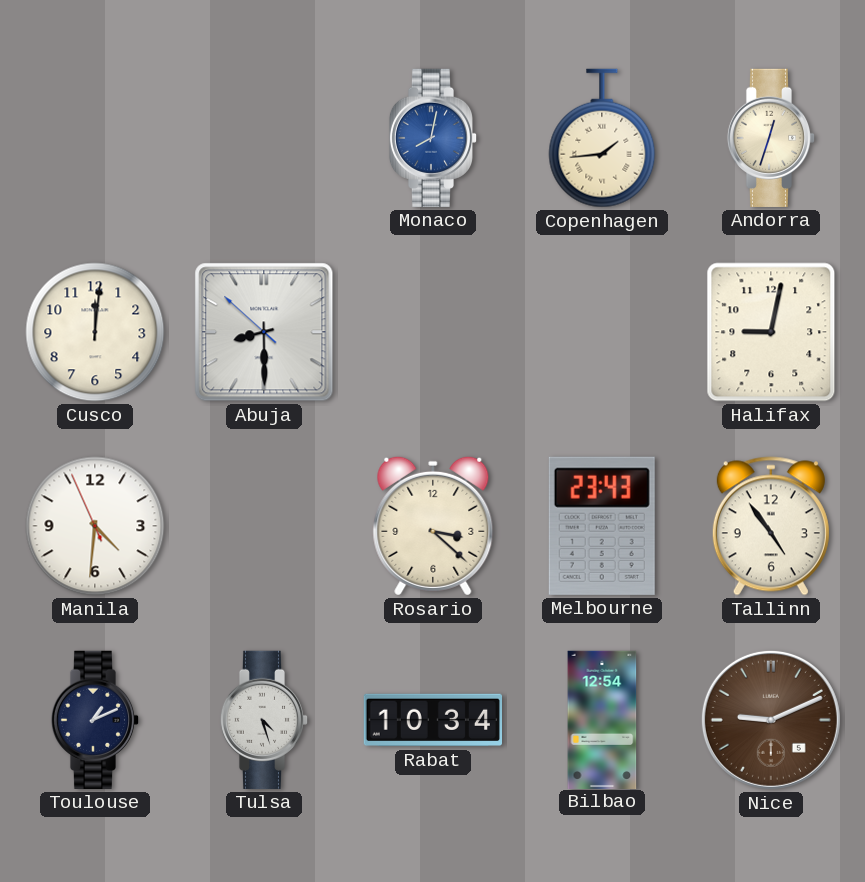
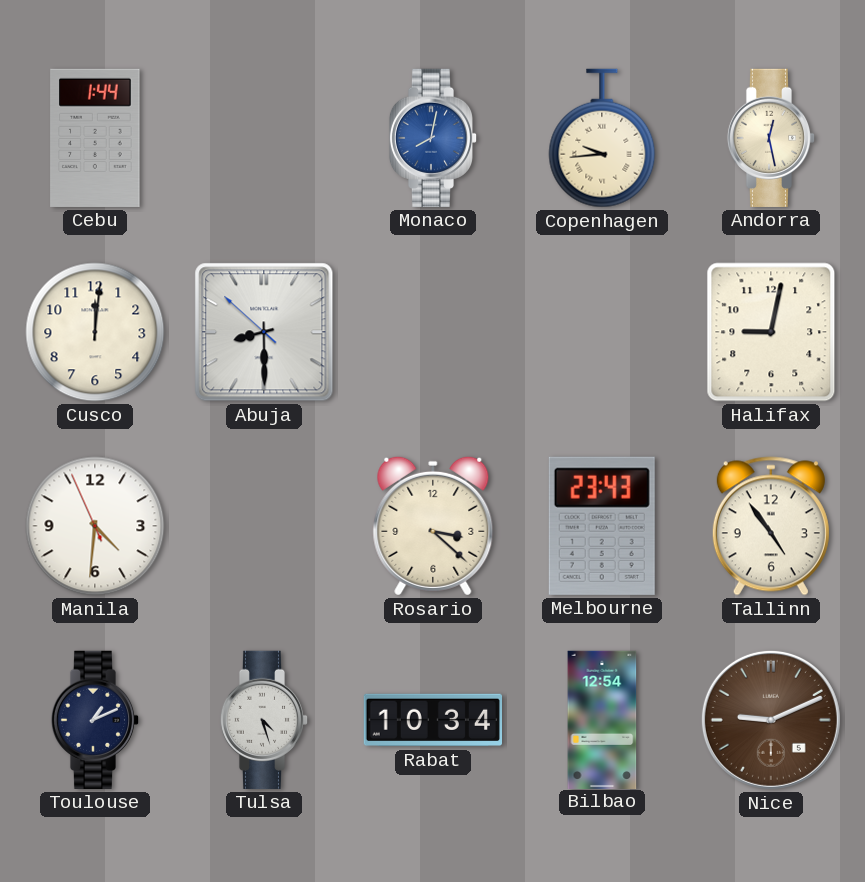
Cebu: none -> 1:44
Copenhagen: 1:44 -> 9:44
Andorra: 12:33 -> 12:28
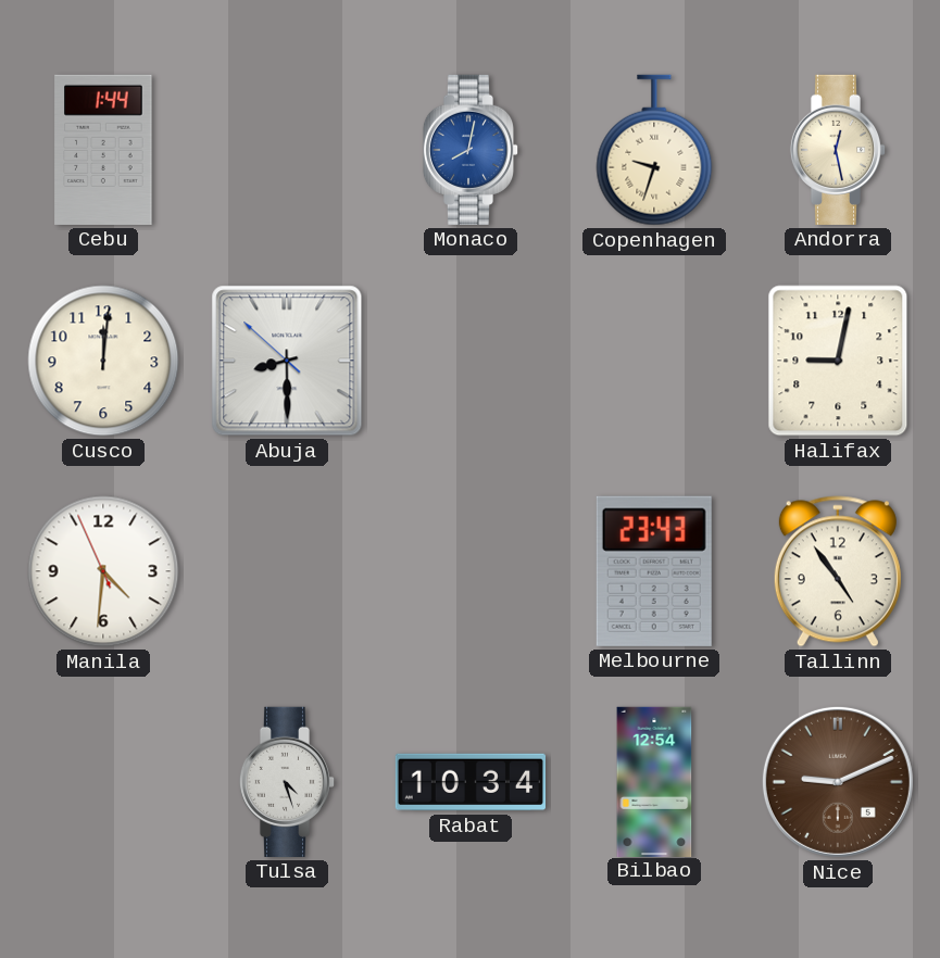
Copenhagen: 9:44 -> 9:33
Rosario: 3:22 -> none
Toulouse: 1:11 -> none
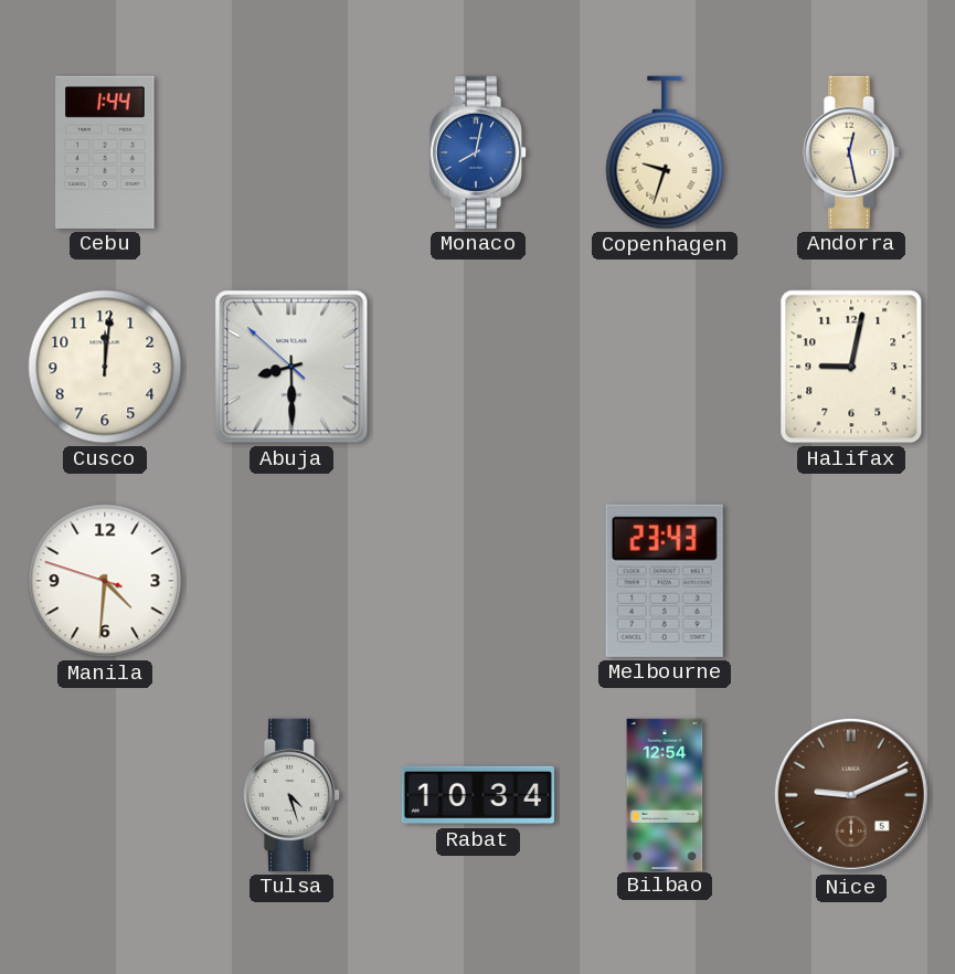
Manila: 4:30:56 -> 4:30:48
Tallinn: 4:54 -> none
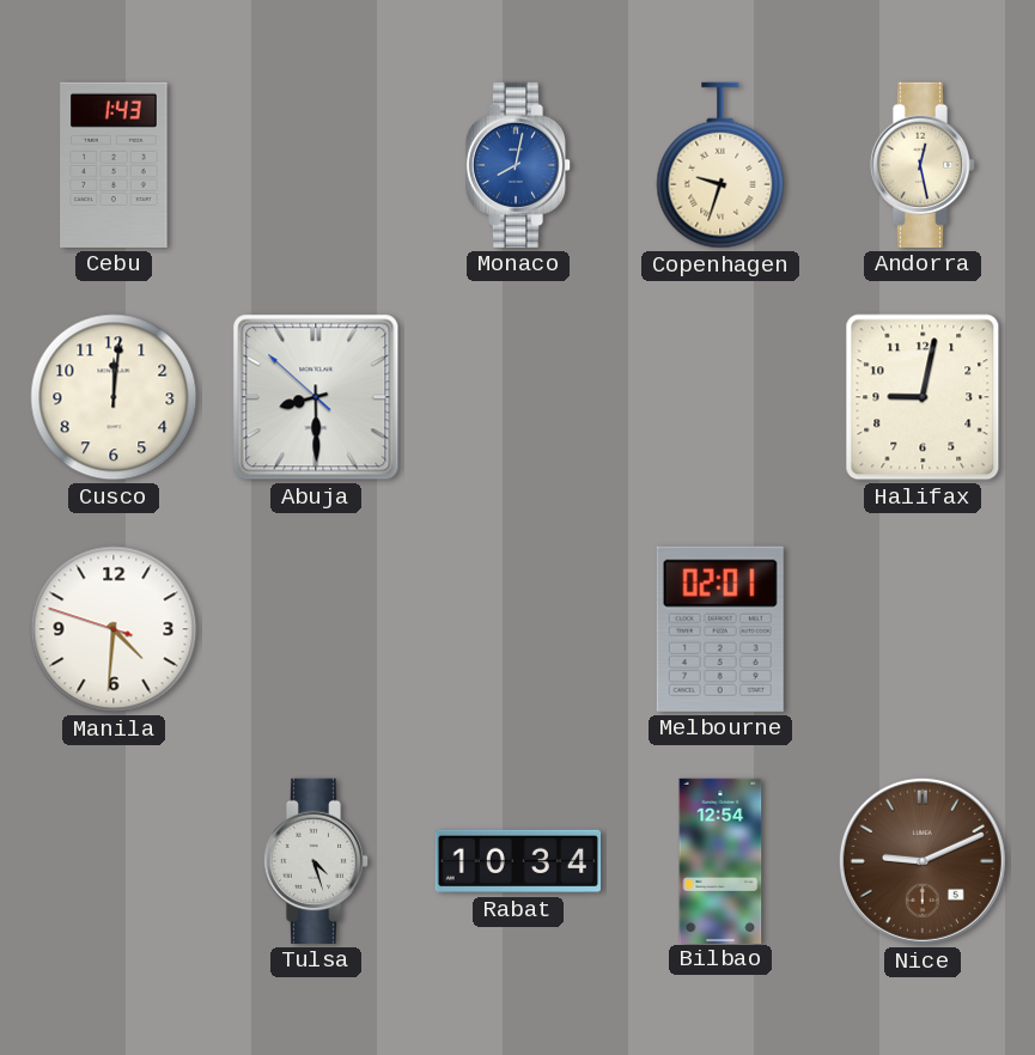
Cebu: 1:44 -> 1:43
Melbourne: 23:43 -> 02:01
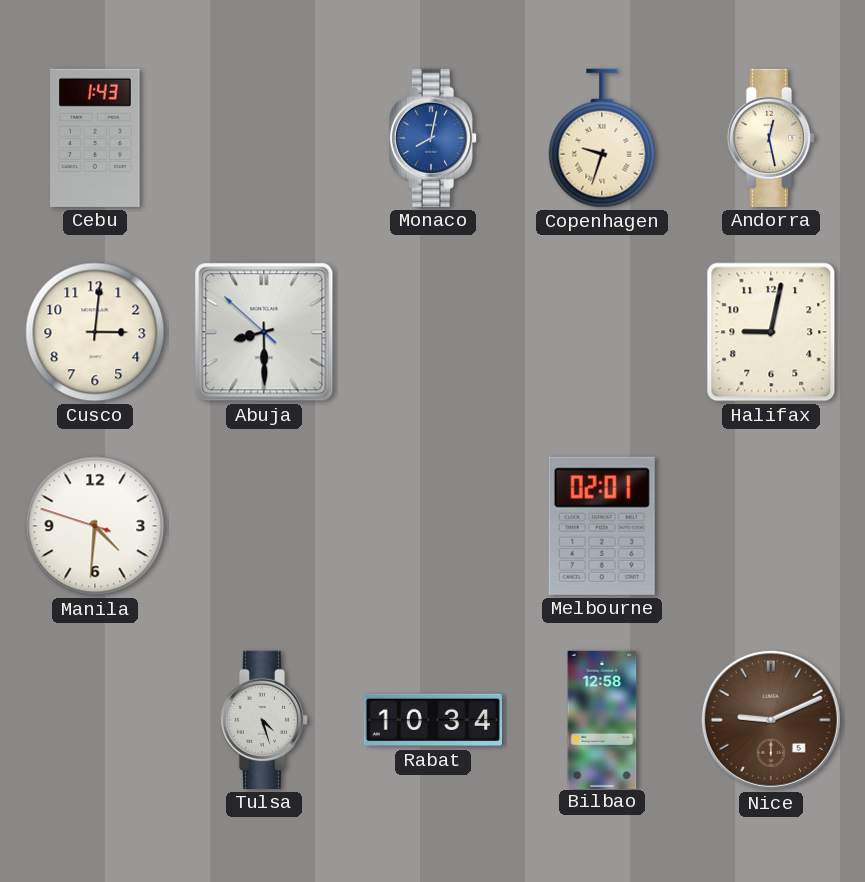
Cusco: 12:01 -> 3:01
Bilbao: 12:54 -> 12:58
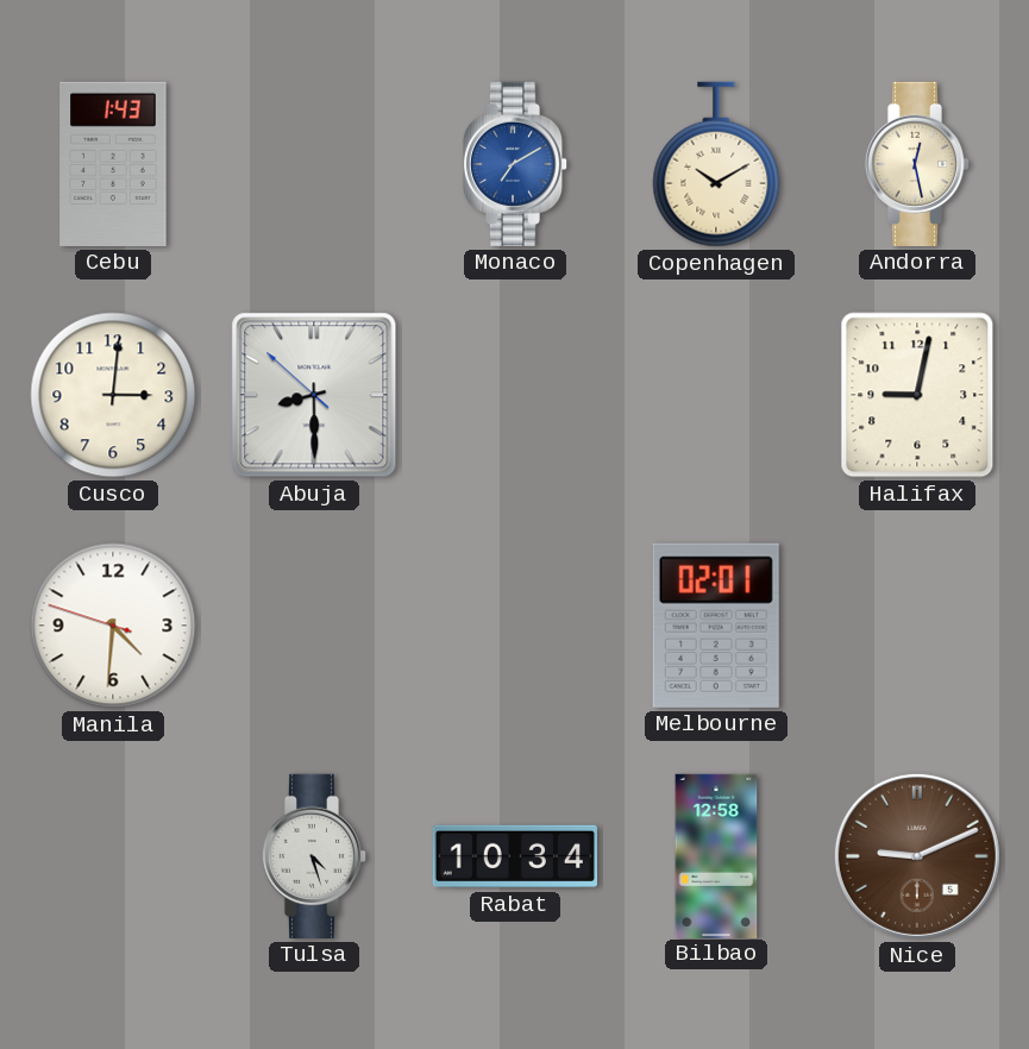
Monaco: 8:02 -> 7:10
Copenhagen: 9:33 -> 10:10
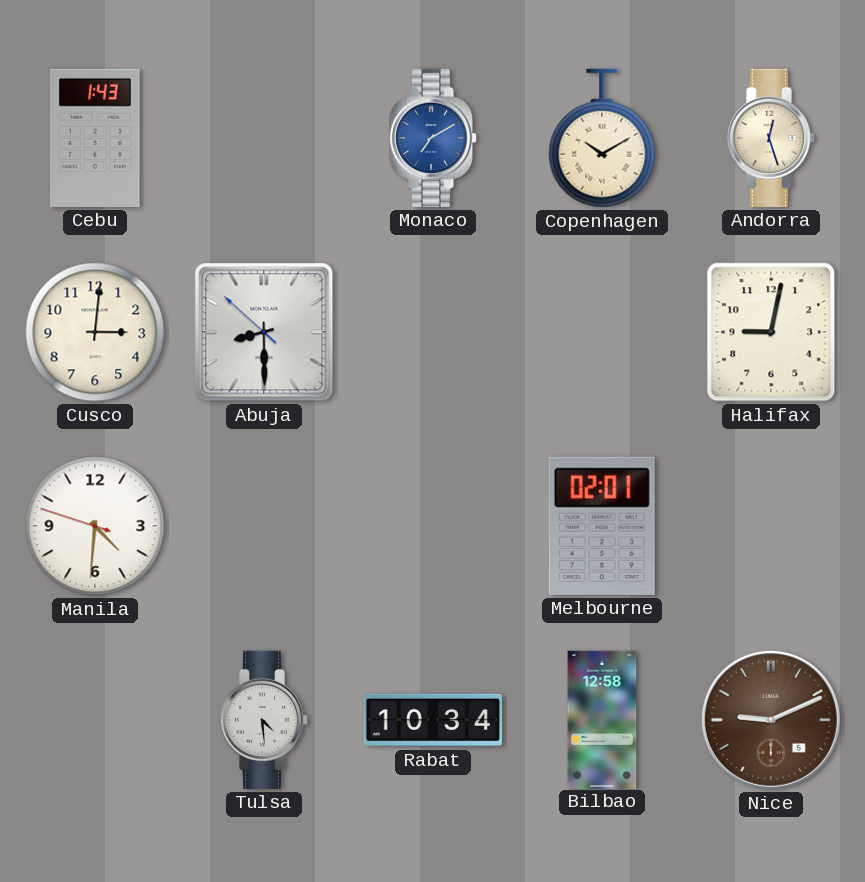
Andorra: 12:28 -> 12:27
Tulsa: 4:27 -> 4:29
